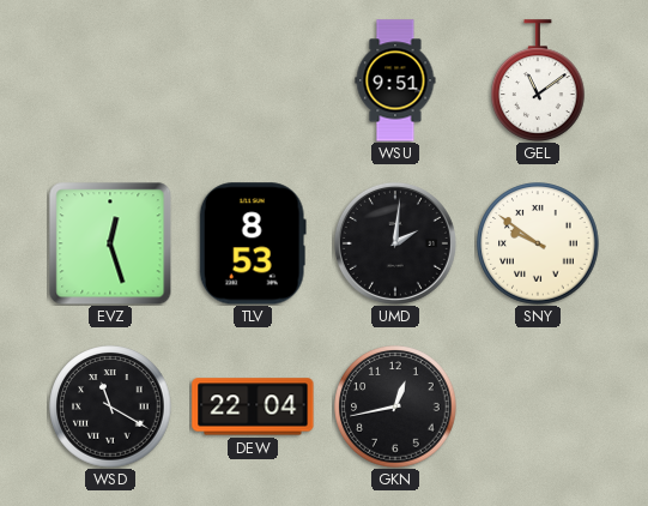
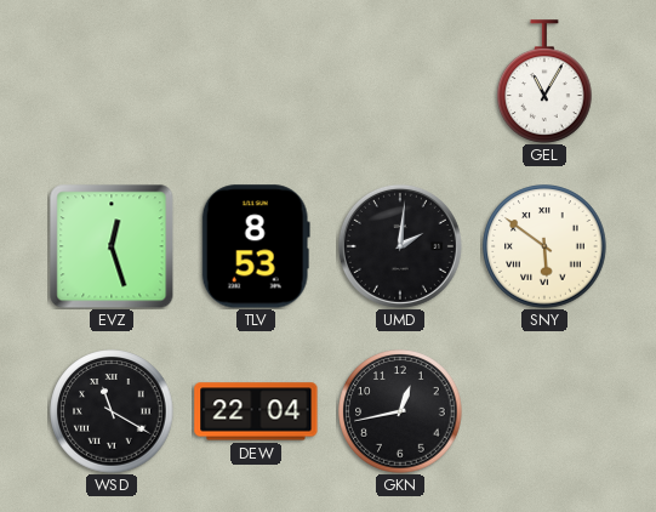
WSU: 9:51 -> none
GEL: 11:09 -> 11:05
SNY: 9:51 -> 5:51
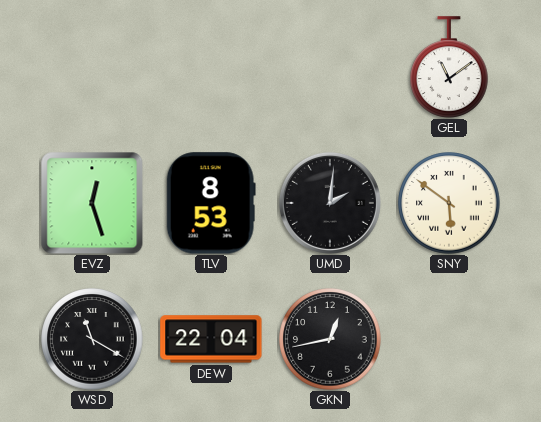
GEL: 11:05 -> 11:09
